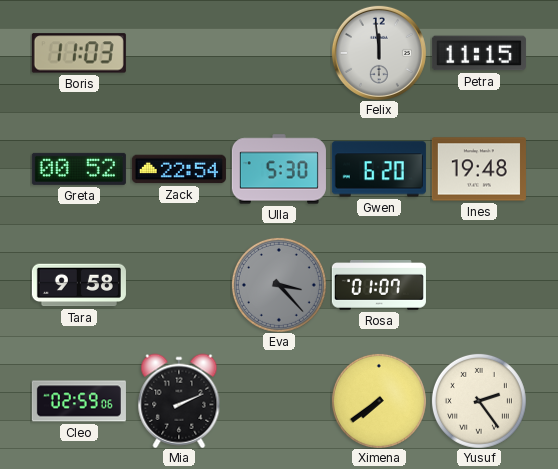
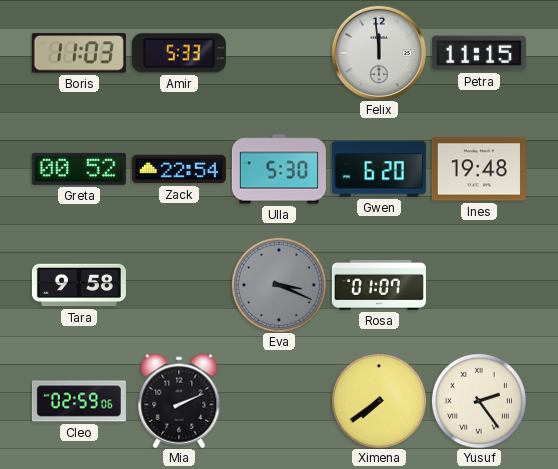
Amir: none -> 5:33
Eva: 3:23 -> 3:19
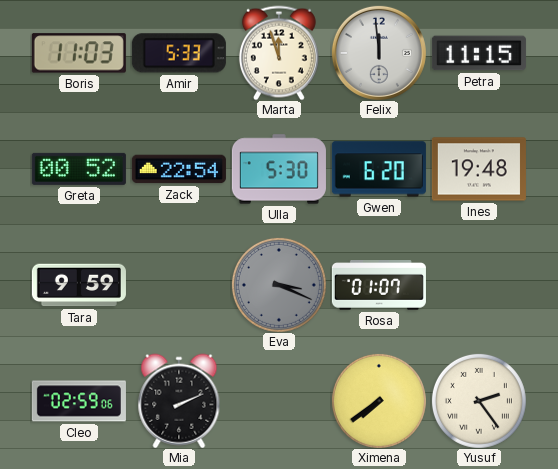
Marta: none -> 11:57
Tara: 9:58 -> 9:59
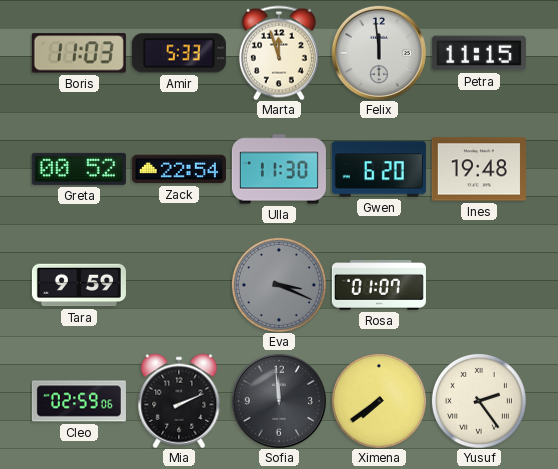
Ulla: 5:30 -> 11:30
Sofia: none -> 11:59
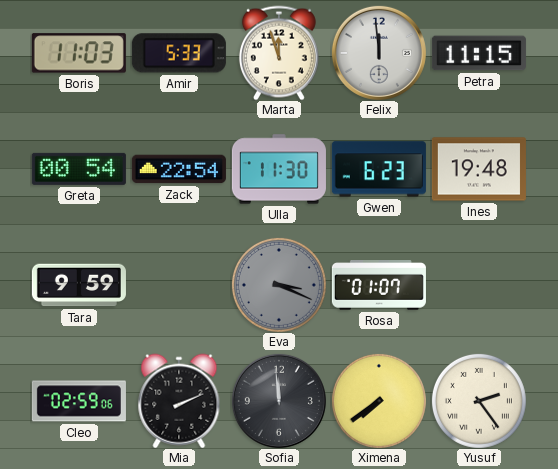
Greta: 00:52 -> 00:54
Gwen: 6:20 -> 6:23
